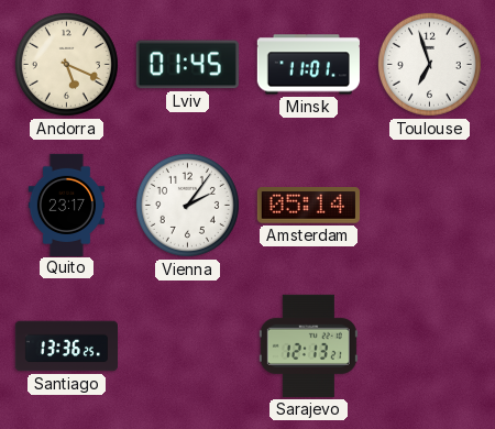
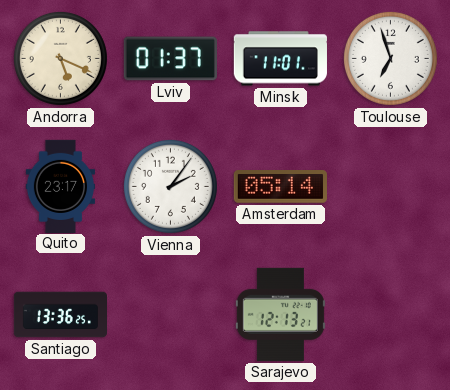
Lviv: 01:45 -> 01:37
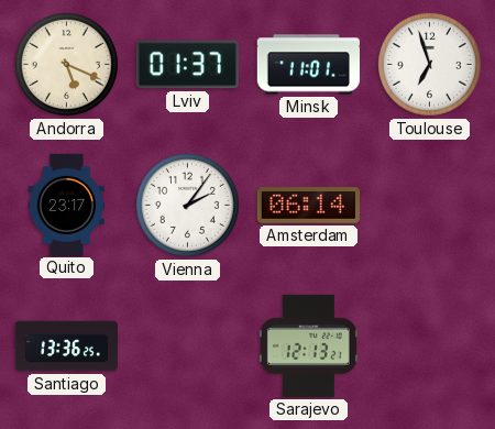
Amsterdam: 05:14 -> 06:14
